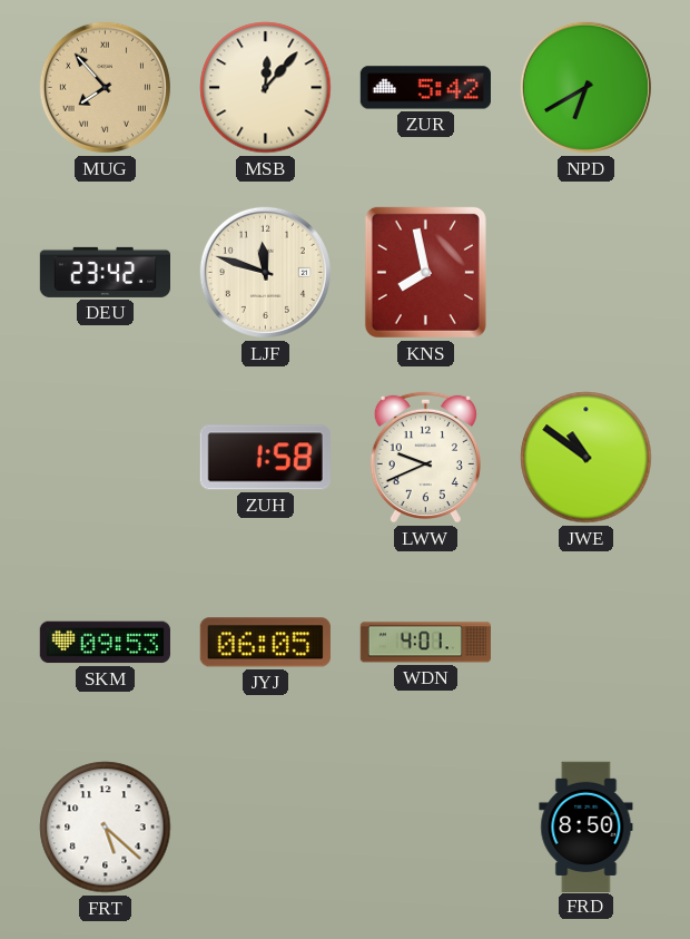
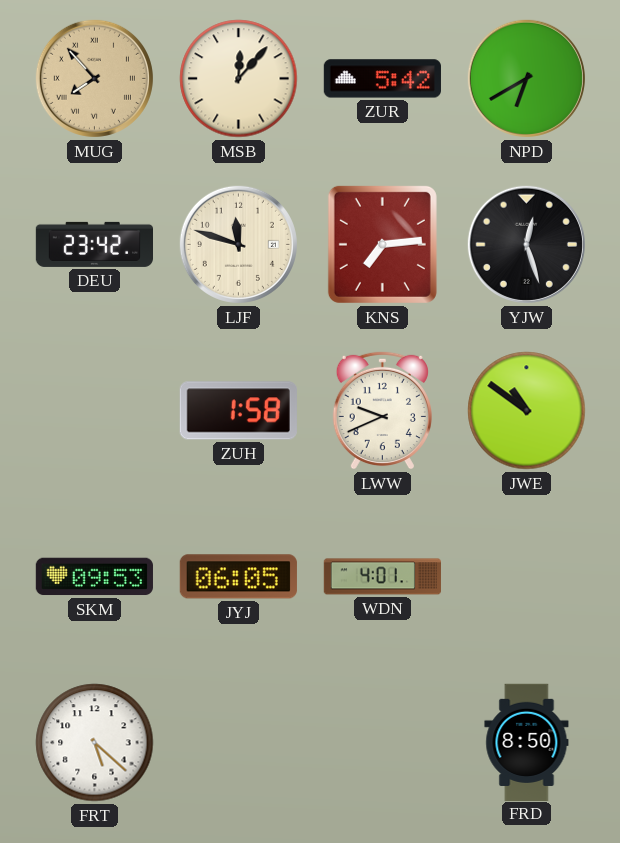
KNS: 7:58 -> 7:14
YJW: none -> 12:27
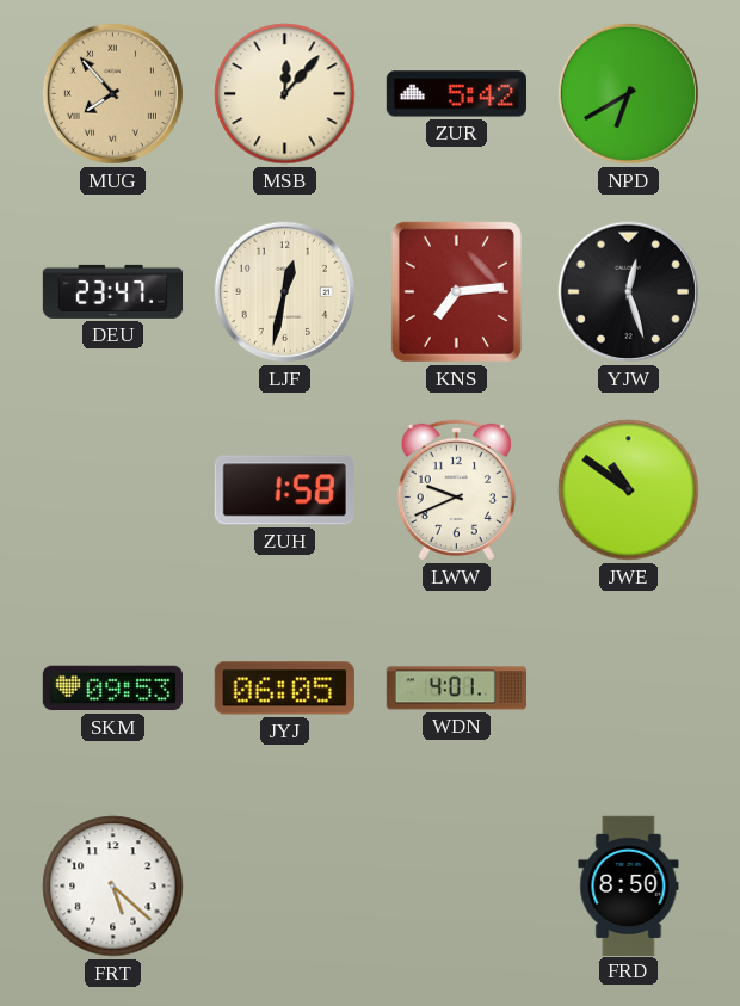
DEU: 23:42 -> 23:47
LJF: 11:48 -> 12:32
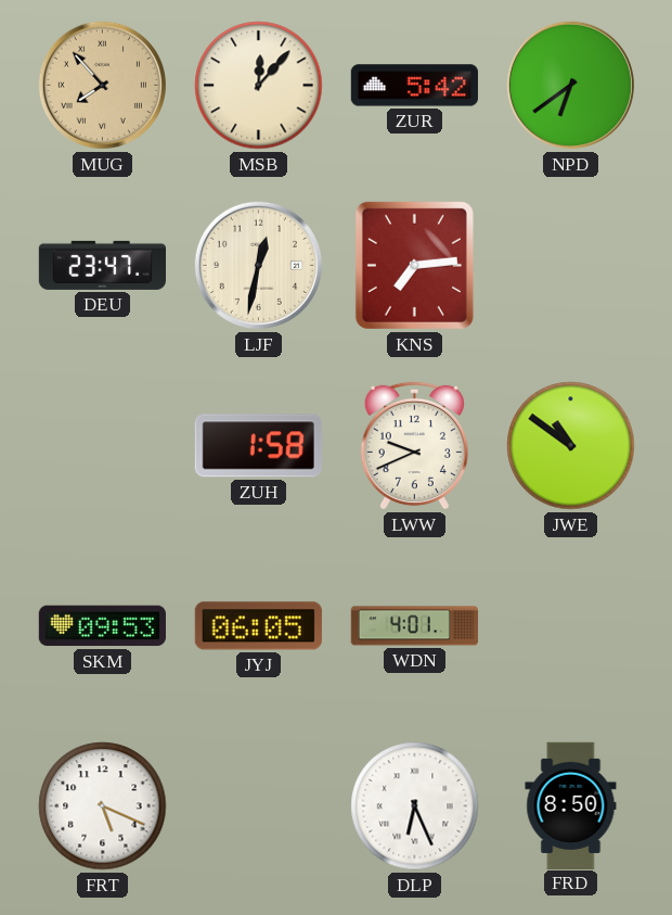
NPD: 6:40 -> 6:39
YJW: 12:27 -> none
FRT: 5:22 -> 5:19
DLP: none -> 6:26
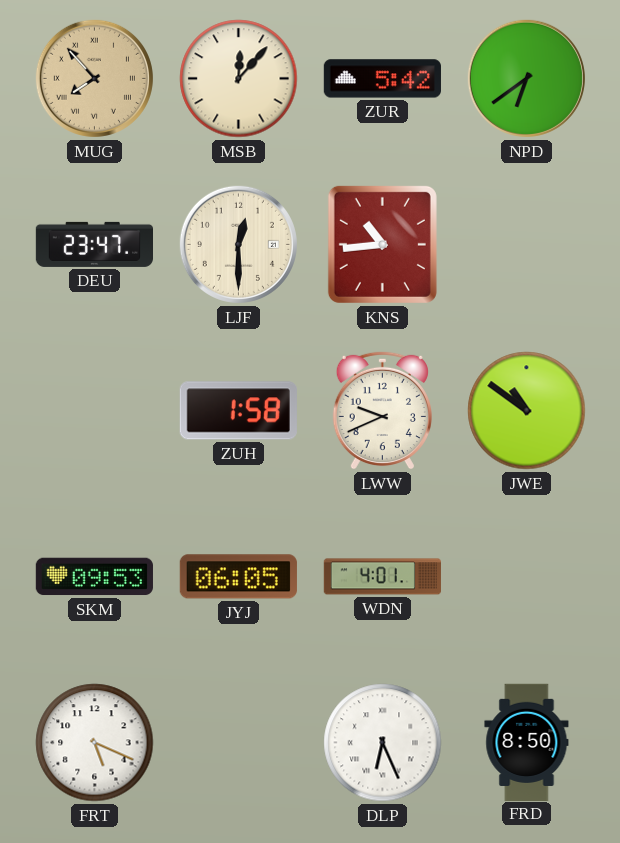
LJF: 12:32 -> 12:30
KNS: 7:14 -> 10:44
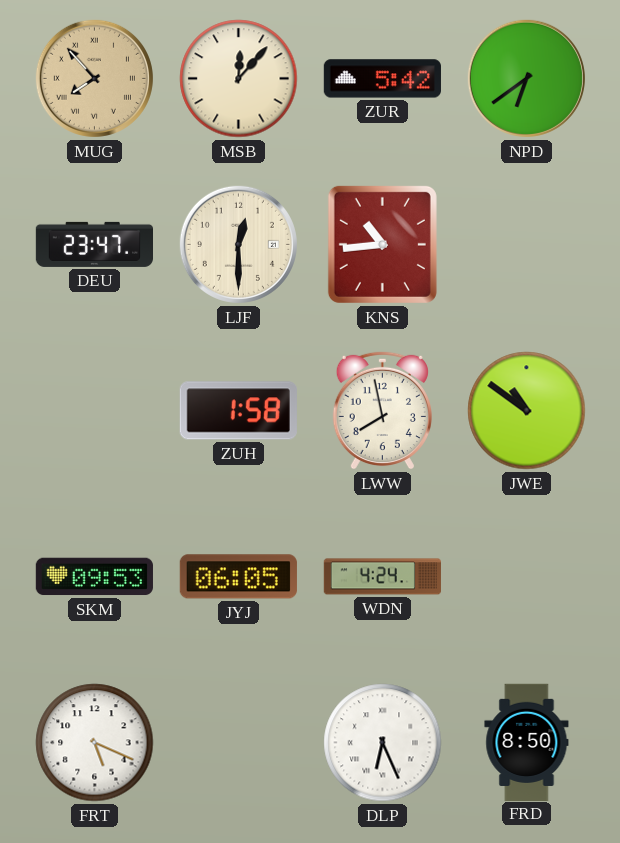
LWW: 9:41 -> 7:58
WDN: 4:01 -> 4:24
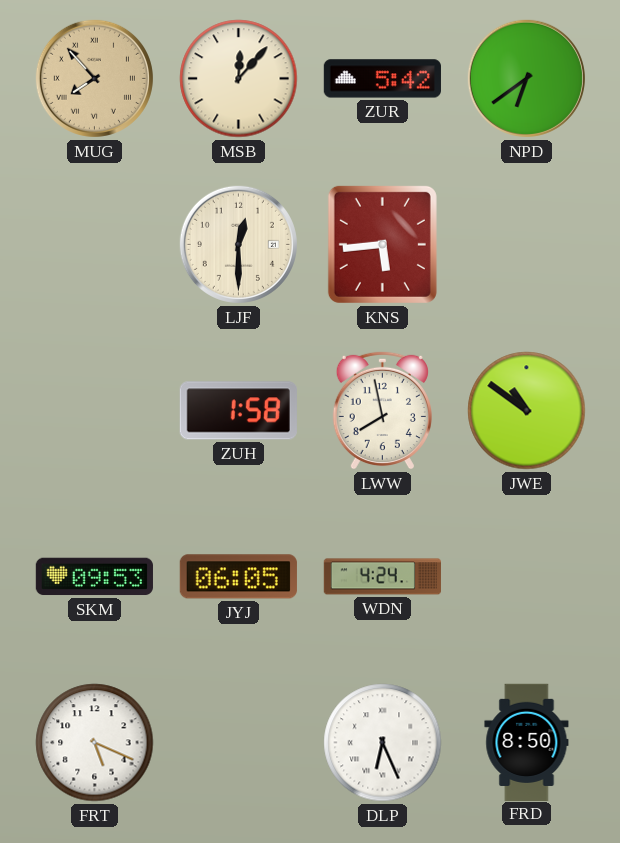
DEU: 23:47 -> none
KNS: 10:44 -> 5:44
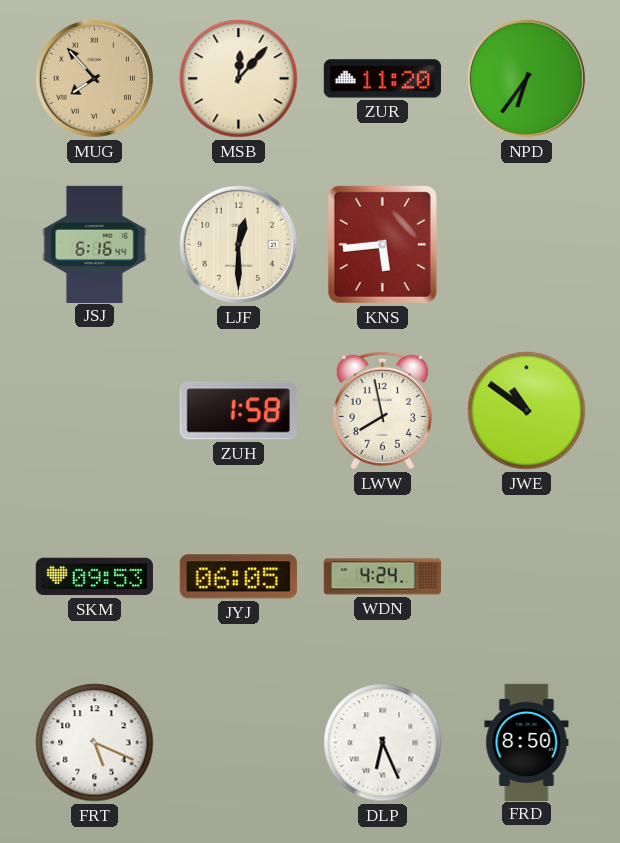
ZUR: 5:42 -> 11:20
NPD: 6:39 -> 6:36
JSJ: none -> 6:16
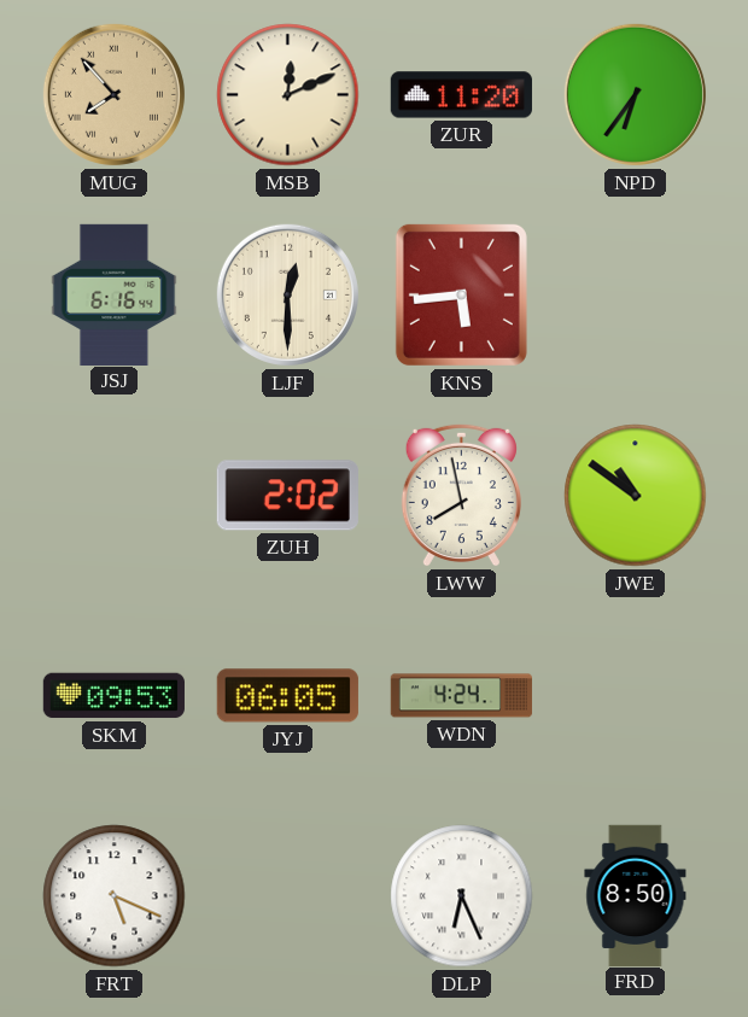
MSB: 12:07 -> 12:11
ZUH: 1:58 -> 2:02
